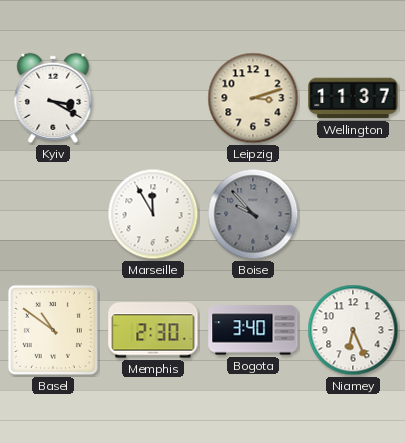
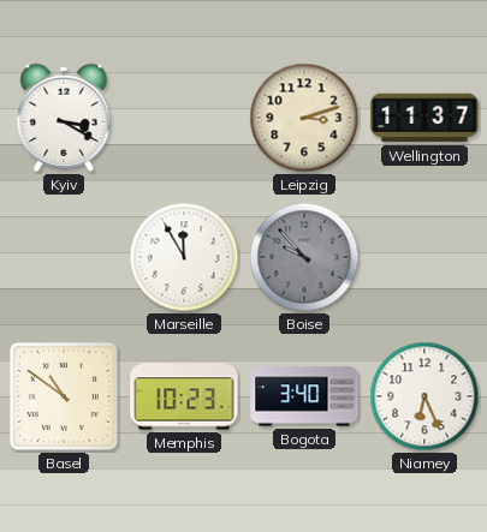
Memphis: 2:30 -> 10:23
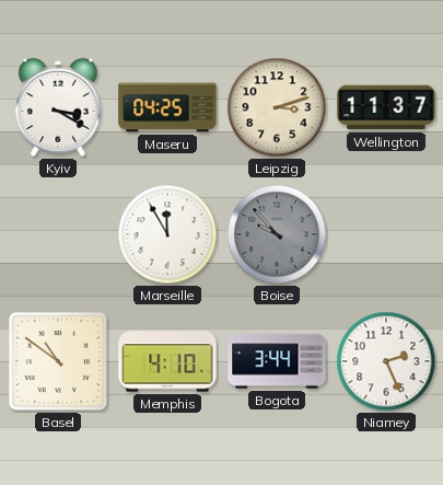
Maseru: none -> 04:25
Memphis: 10:23 -> 4:10
Bogota: 3:40 -> 3:44
Niamey: 6:26 -> 2:26
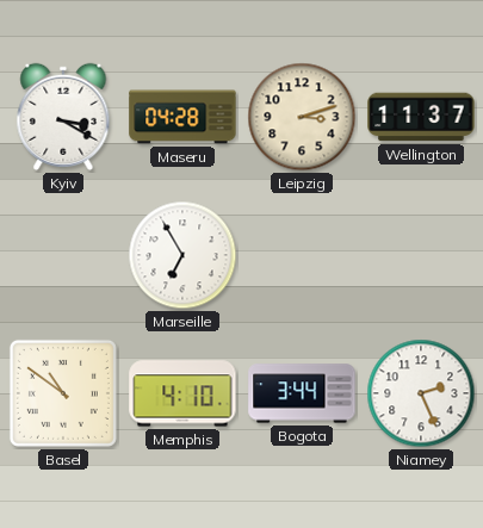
Maseru: 04:25 -> 04:28
Marseille: 11:55 -> 6:55
Boise: 9:53 -> none
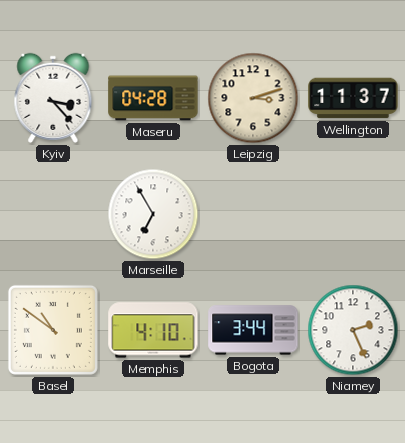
Kyiv: 3:20 -> 3:23
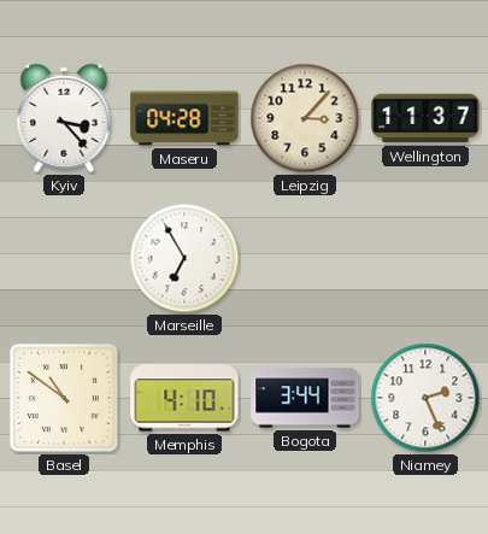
Leipzig: 3:12 -> 3:07
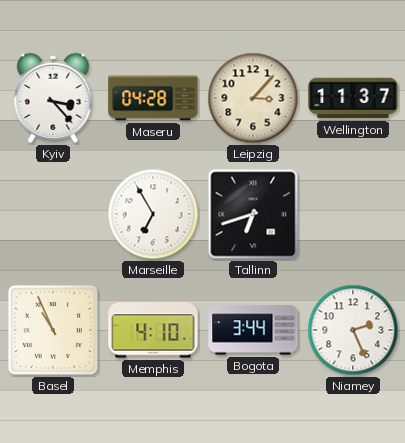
Tallinn: none -> 6:42
Basel: 10:51 -> 10:56
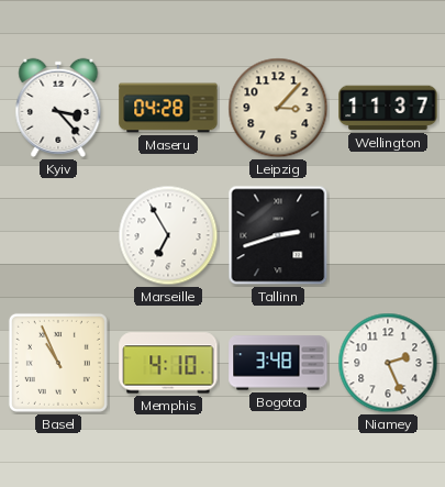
Tallinn: 6:42 -> 2:42
Bogota: 3:44 -> 3:48
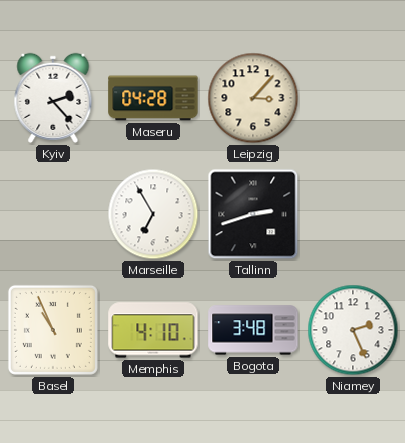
Kyiv: 3:23 -> 2:23
Wellington: 11:37 -> none
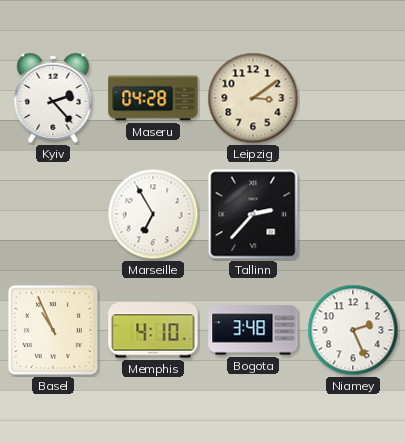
Leipzig: 3:07 -> 3:09
Tallinn: 2:42 -> 2:37
